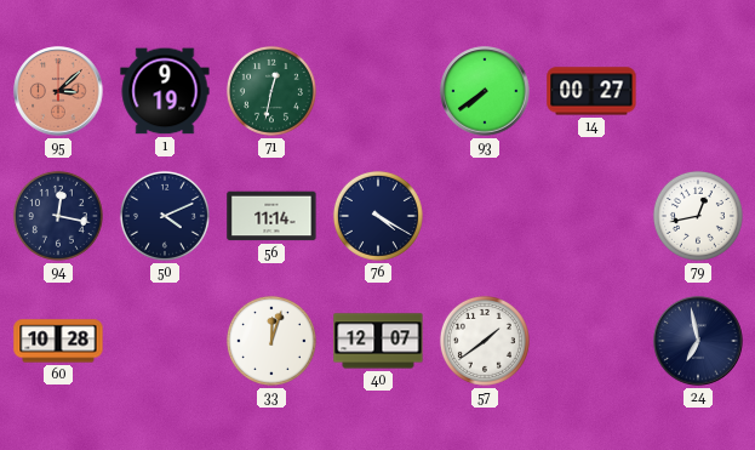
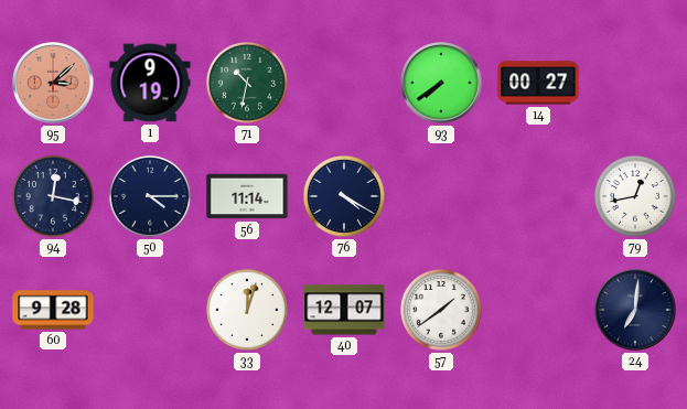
71: 12:32 -> 10:32
50: 4:11 -> 4:15
60: 10:28 -> 9:28
24: 6:58 -> 7:01
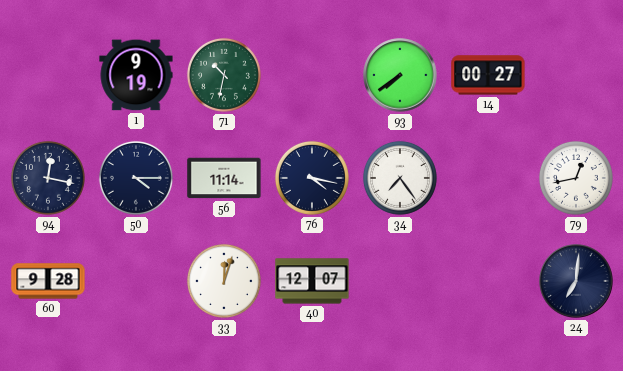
95: 3:08 -> none
76: 4:20 -> 4:17
34: none -> 7:24
57: 1:39 -> none
